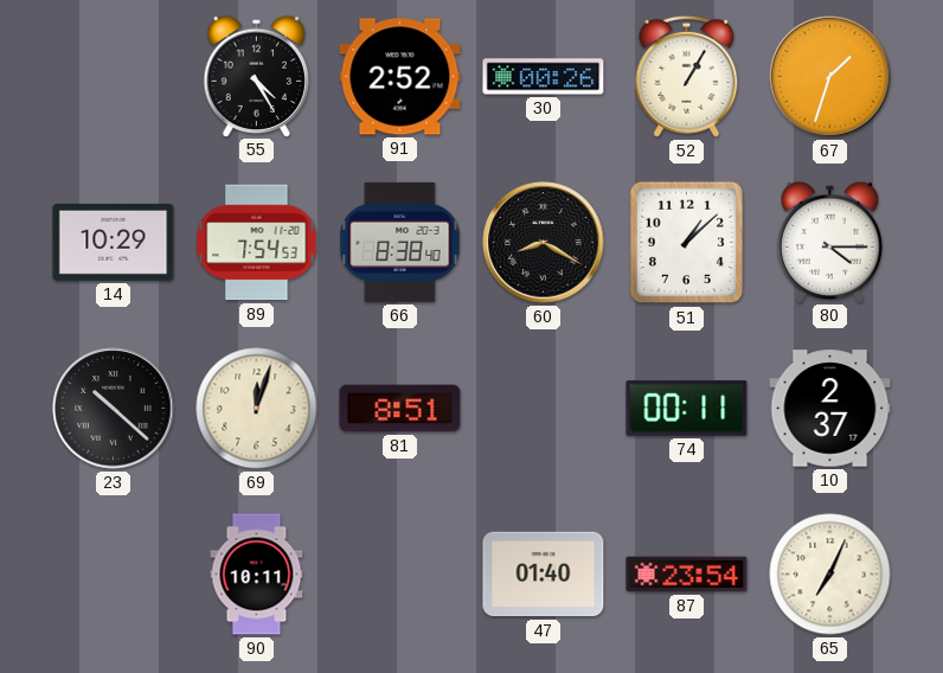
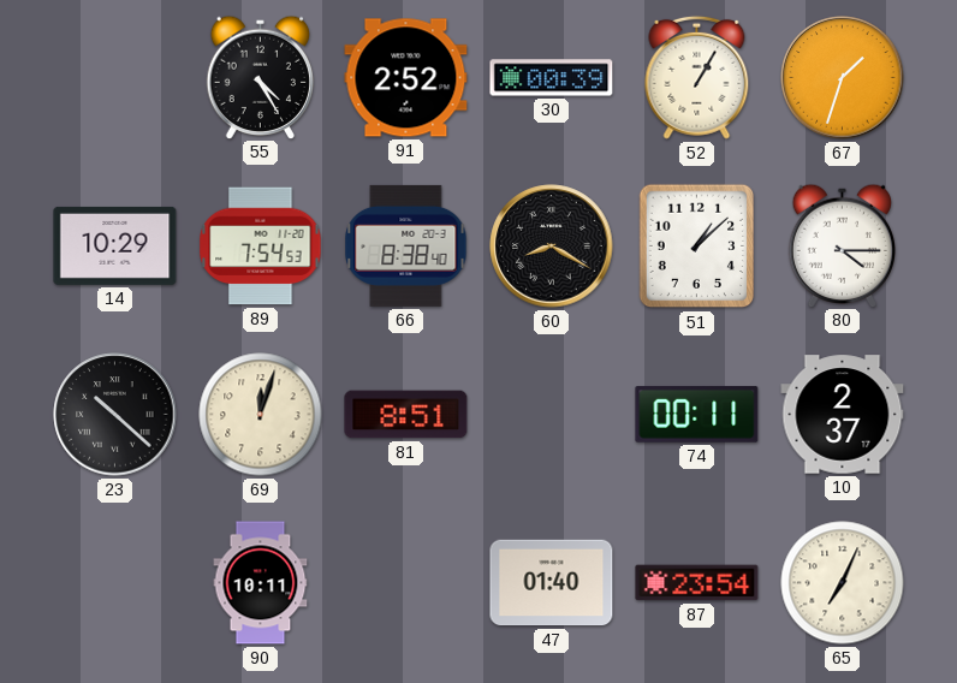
30: 00:26 -> 00:39
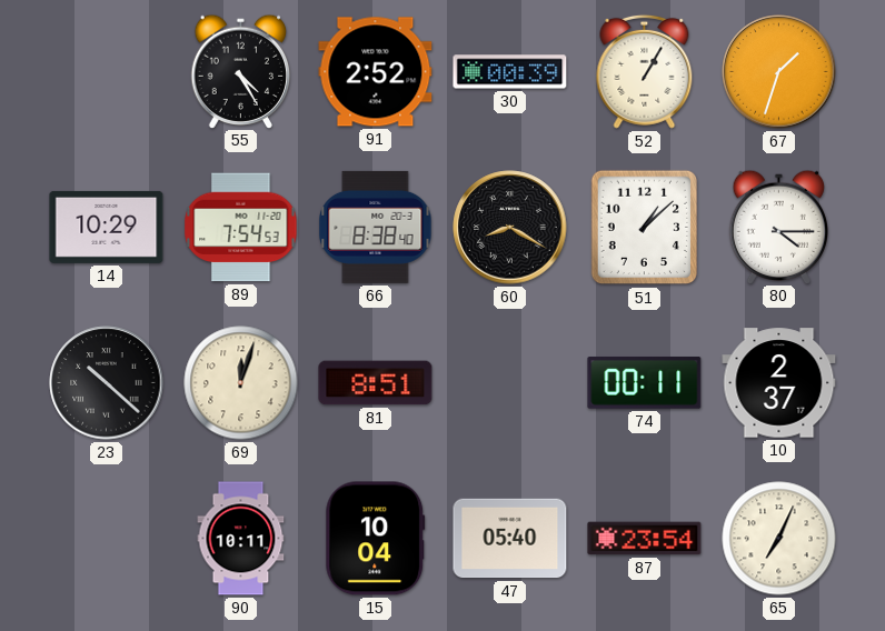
15: none -> 10:04
47: 01:40 -> 05:40
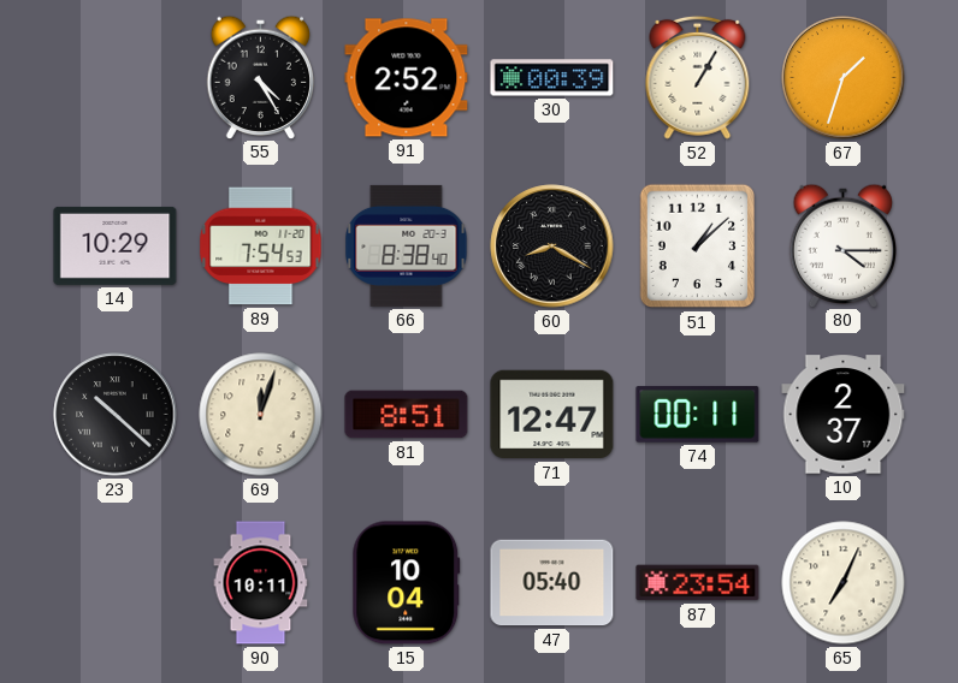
71: none -> 12:47
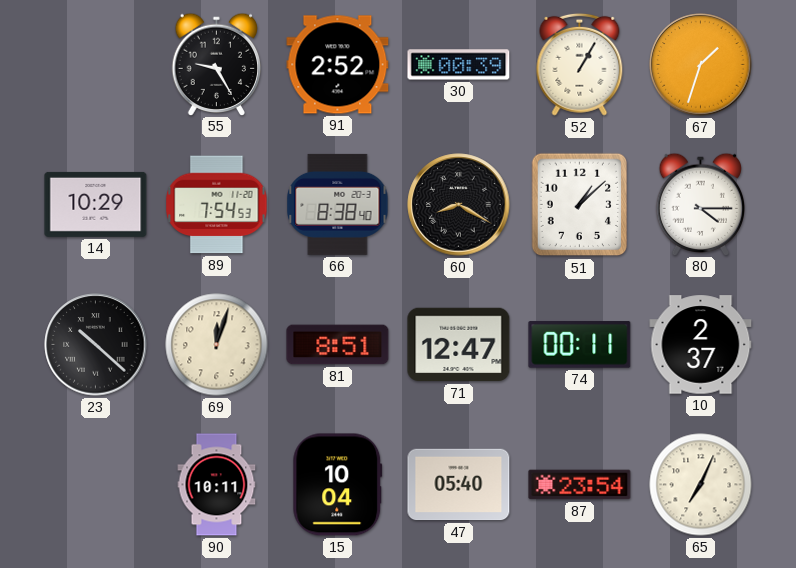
55: 4:25 -> 9:25
